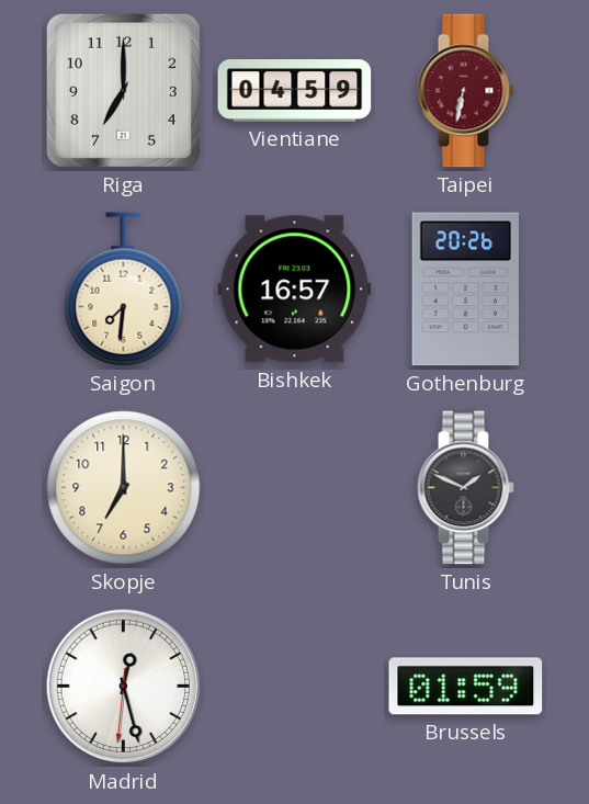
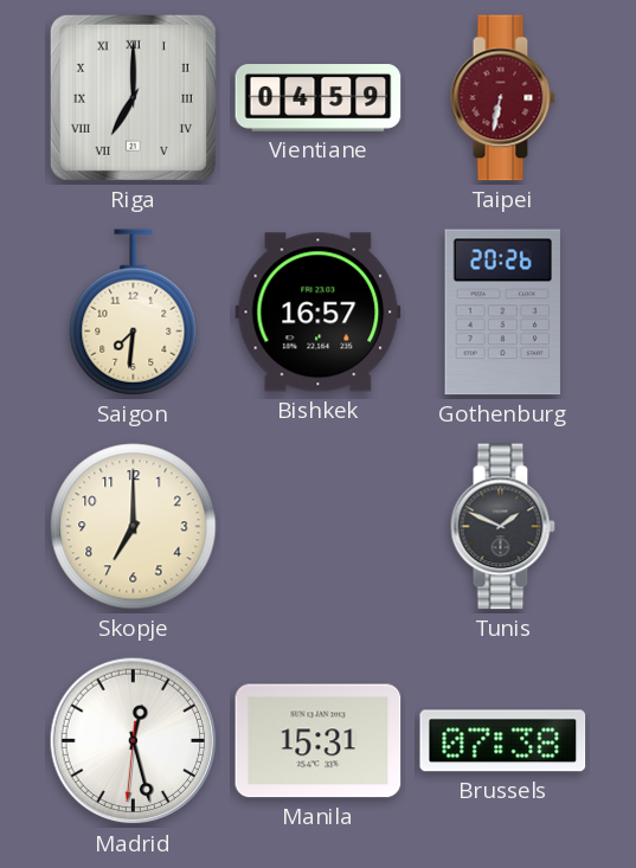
Riga numerals: Arabic -> Roman
Manila: none -> 15:31
Brussels: 01:59 -> 07:38
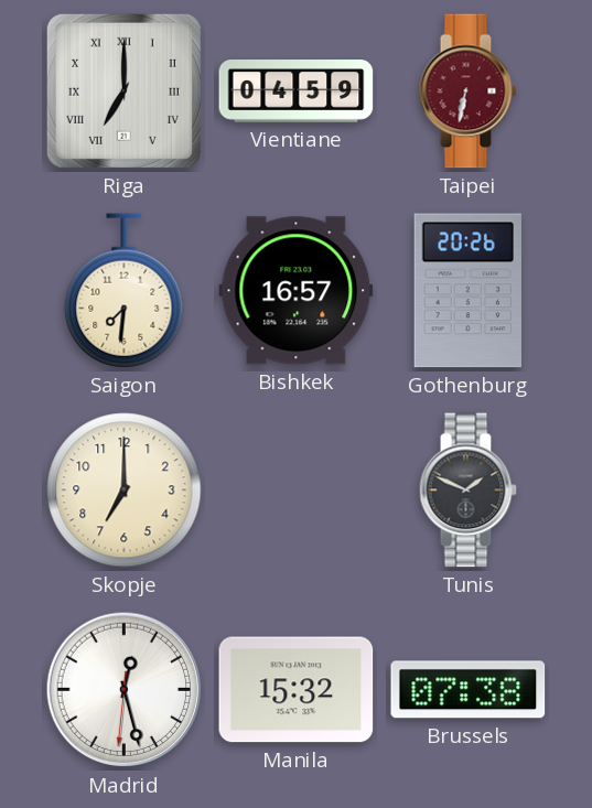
Manila: 15:31 -> 15:32
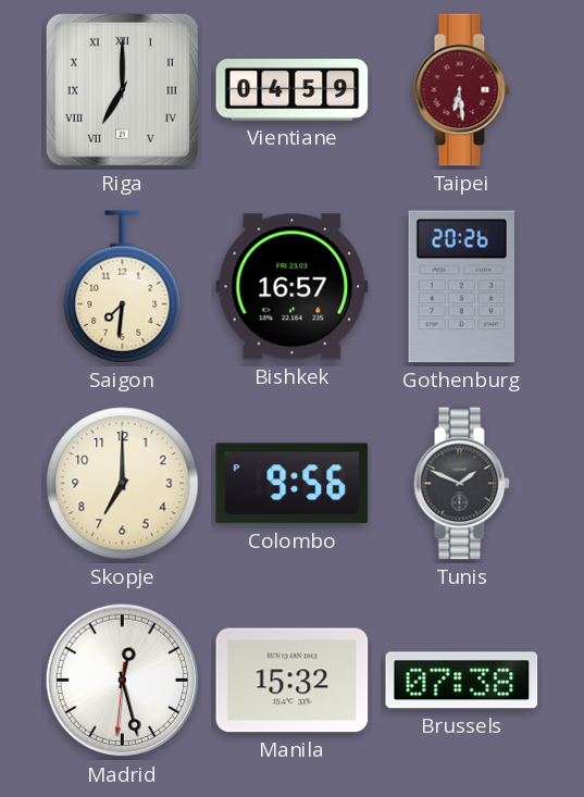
Taipei: 6:32 -> 6:29
Colombo: none -> 9:56
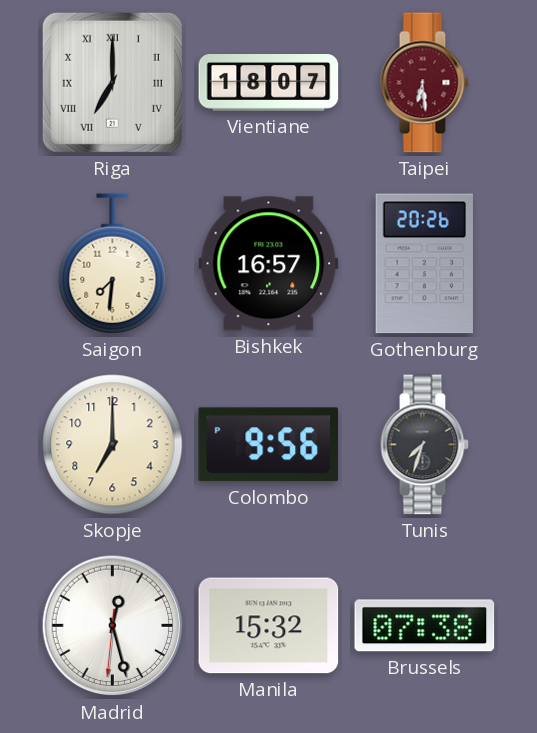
Vientiane: 04:59 -> 18:07
Tunis: 1:49 -> 7:33
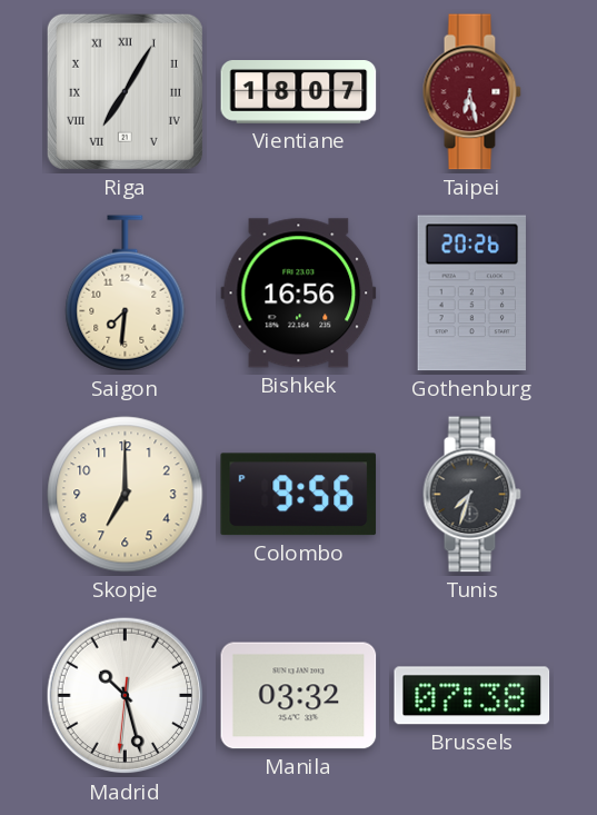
Riga: 7:00 -> 7:05
Taipei: 6:29 -> 6:28
Bishkek: 16:57 -> 16:56
Madrid: 12:27 -> 10:27
Manila: 15:32 -> 03:32
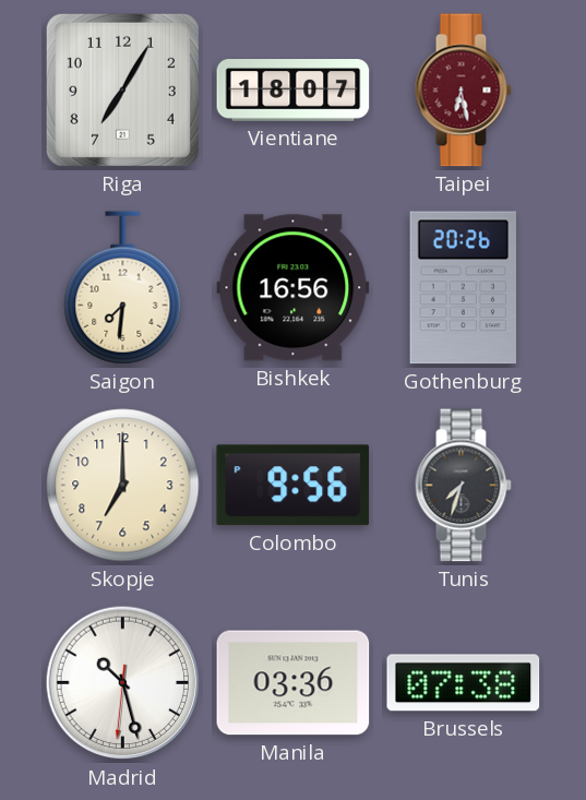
Riga numerals: Roman -> Arabic
Manila: 03:32 -> 03:36
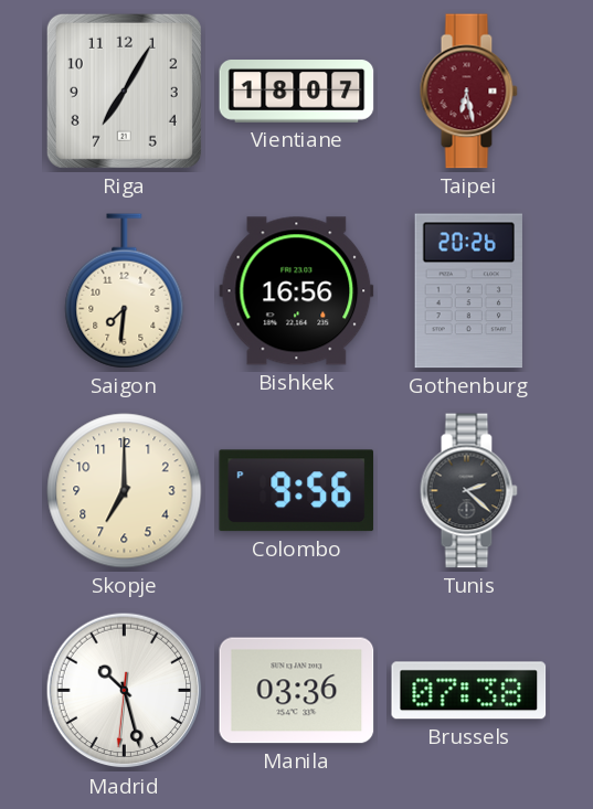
Tunis: 7:33 -> 2:22
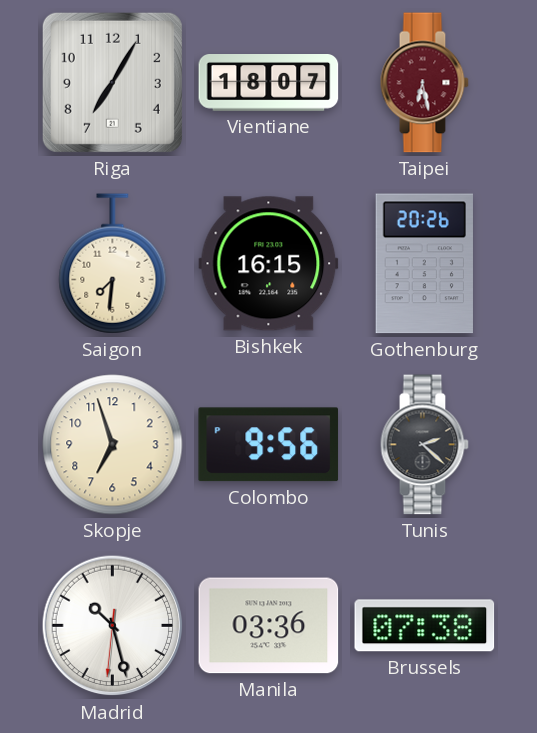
Bishkek: 16:56 -> 16:15
Skopje: 7:00 -> 6:57
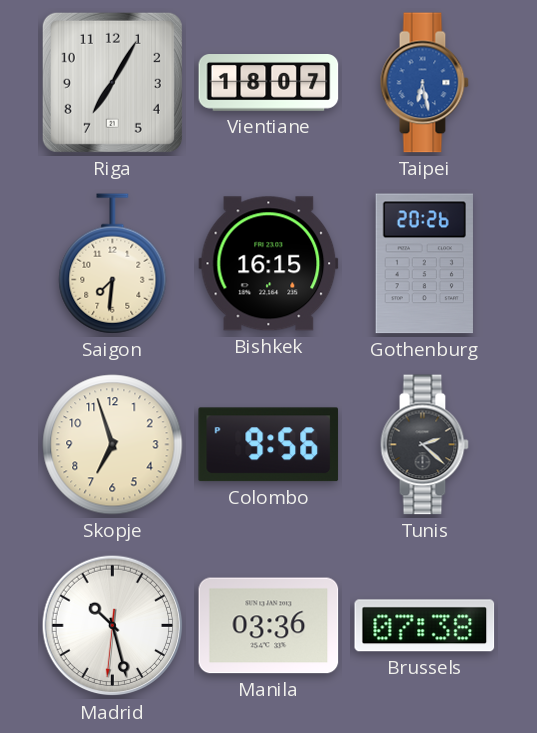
Taipei dial: burgundy -> blue
